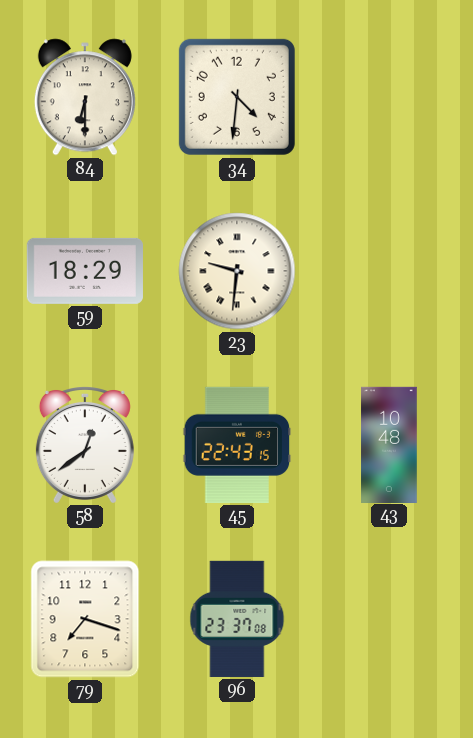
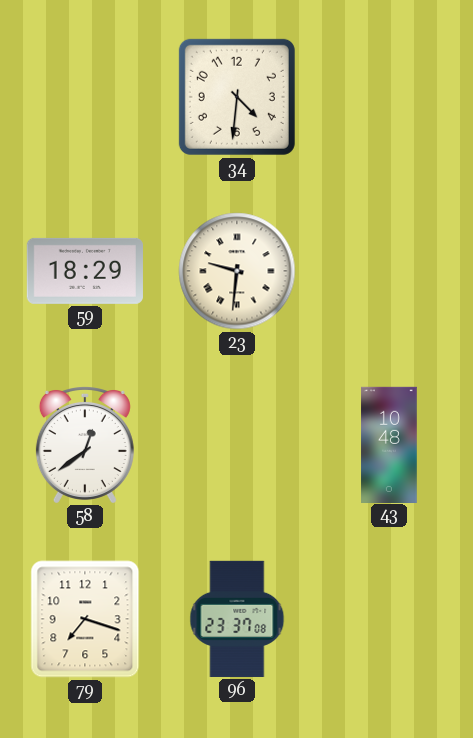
84: 6:30 -> none
45: 22:43 -> none
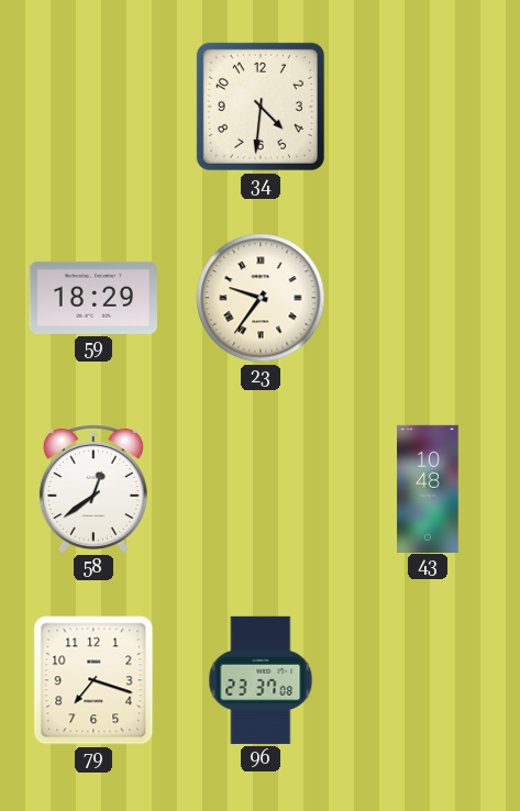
23: 9:31 -> 9:36
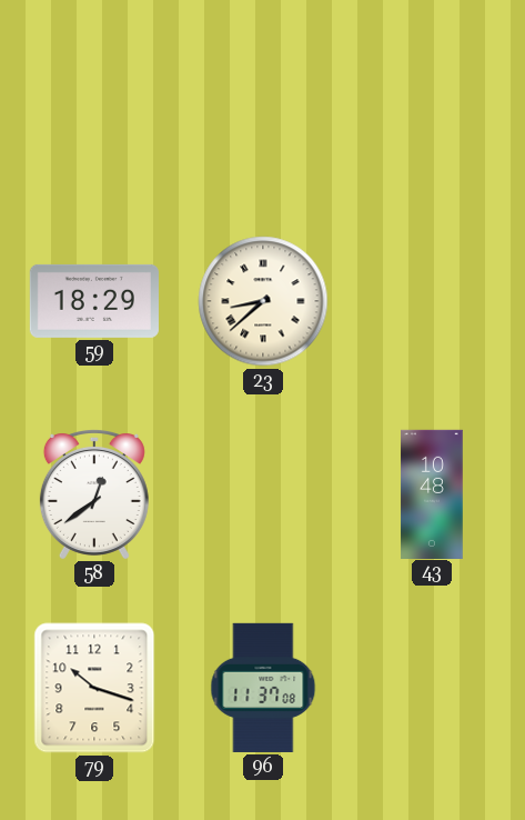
34: 4:31 -> none
23: 9:36 -> 8:38
79: 7:18 -> 10:18
96: 23:37 -> 11:37
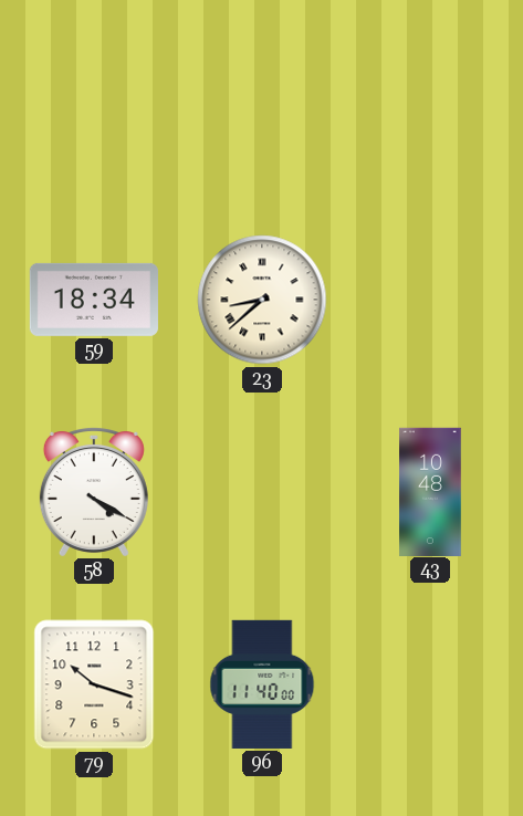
59: 18:29 -> 18:34
58: 12:39 -> 4:20
96: 11:37 -> 11:40
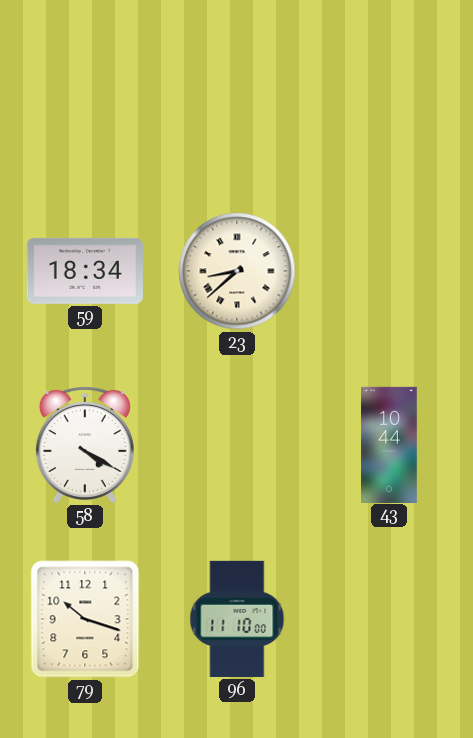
43: 10:48 -> 10:44
96: 11:40 -> 11:10
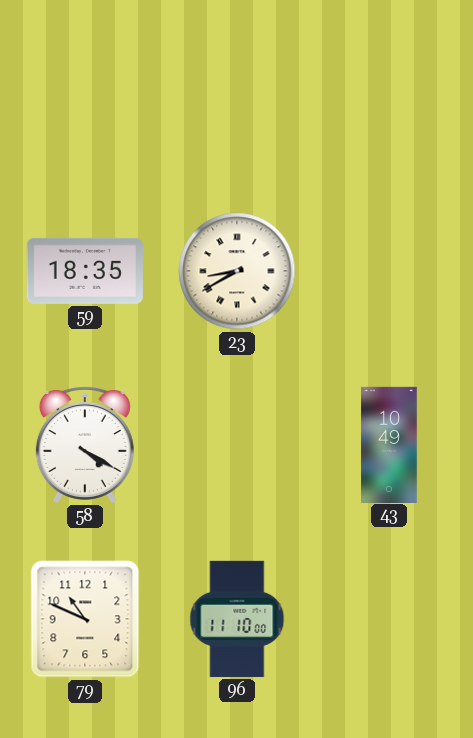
59: 18:34 -> 18:35
23: 8:38 -> 8:40
43: 10:44 -> 10:49
79: 10:18 -> 10:49
